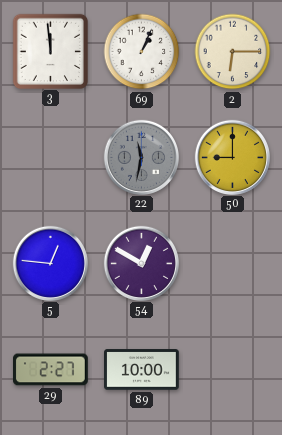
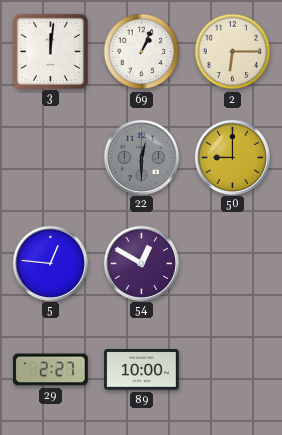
3: 11:59 -> 12:01
22: 11:32 -> 12:30
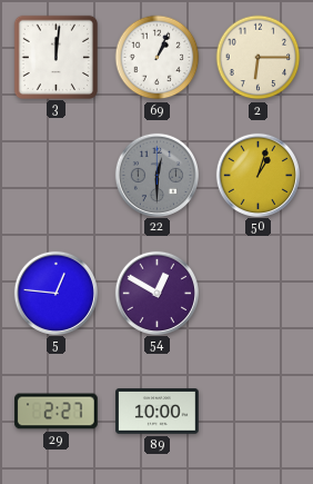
50: 9:00 -> 1:03
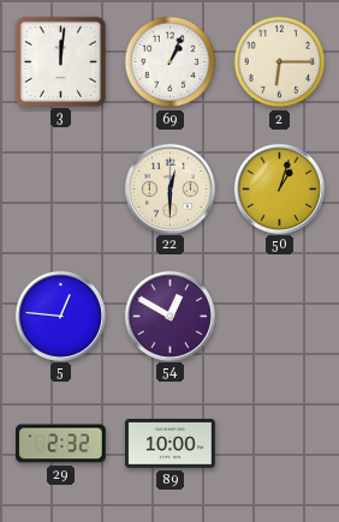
22 dial: grey -> cream
29: 2:27 -> 2:32
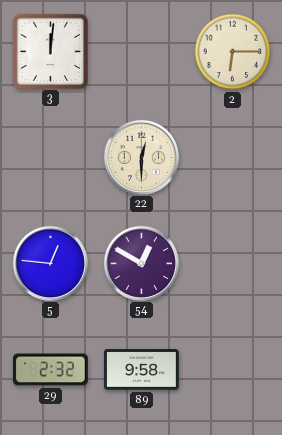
69: 1:04 -> none
50: 1:03 -> none
89: 10:00 -> 9:58
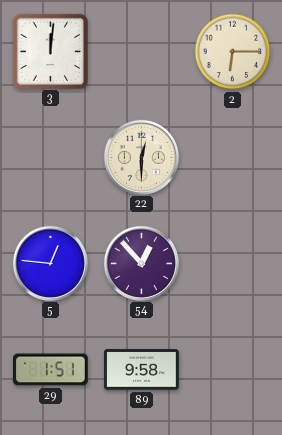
54: 12:50 -> 12:53
29: 2:32 -> 1:51
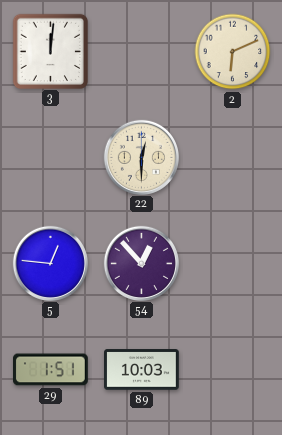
2: 6:15 -> 6:11
89: 9:58 -> 10:03
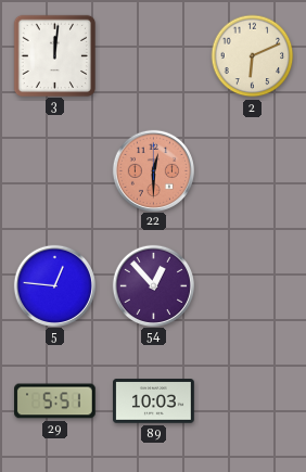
22 dial: cream -> salmon
29: 1:51 -> 5:51
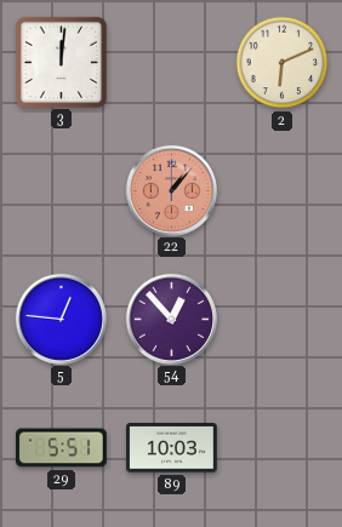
22: 12:30 -> 1:07
